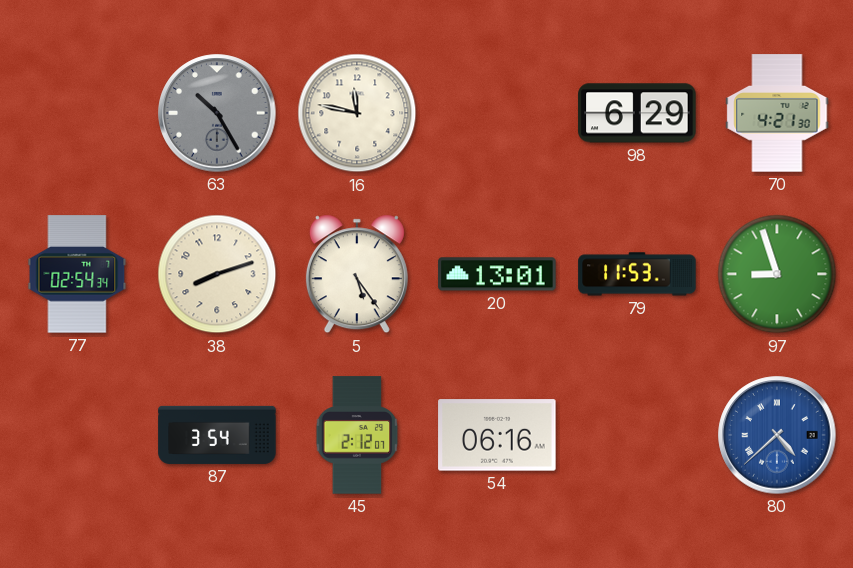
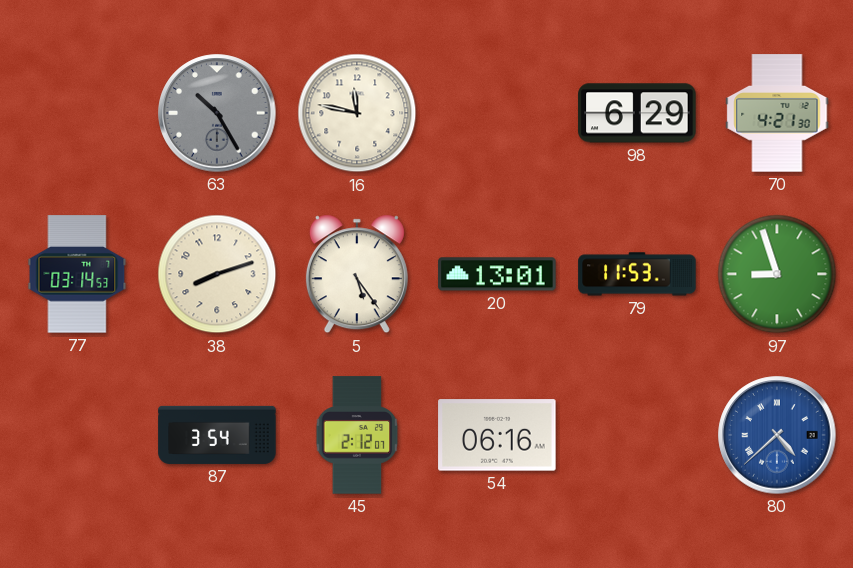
77: 02:54 -> 03:14
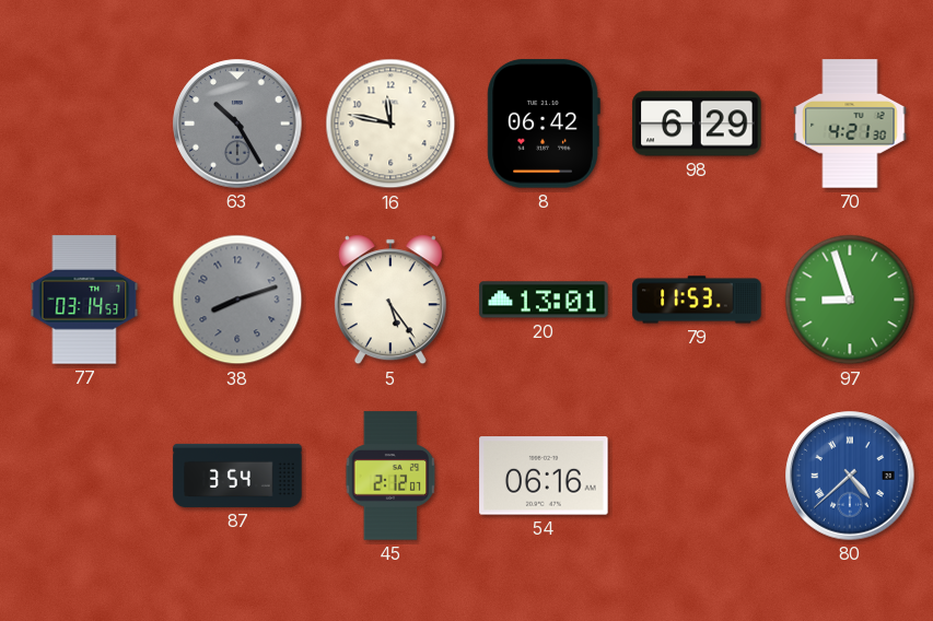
8: none -> 06:42
38 dial: cream -> grey
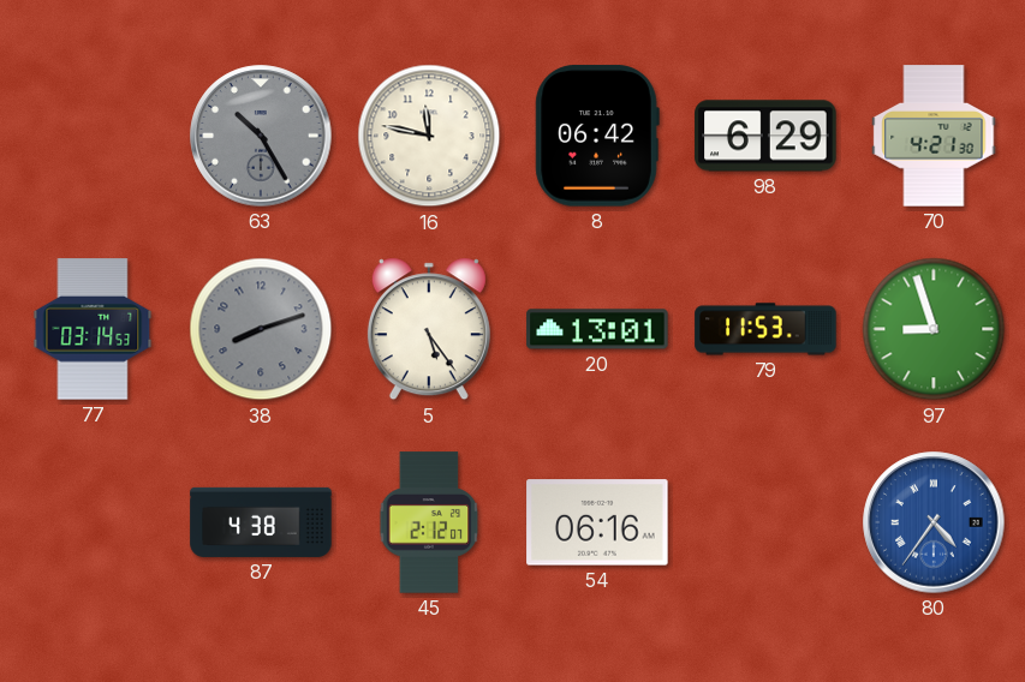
87: 3:54 -> 4:38
80: 4:38 -> 4:36
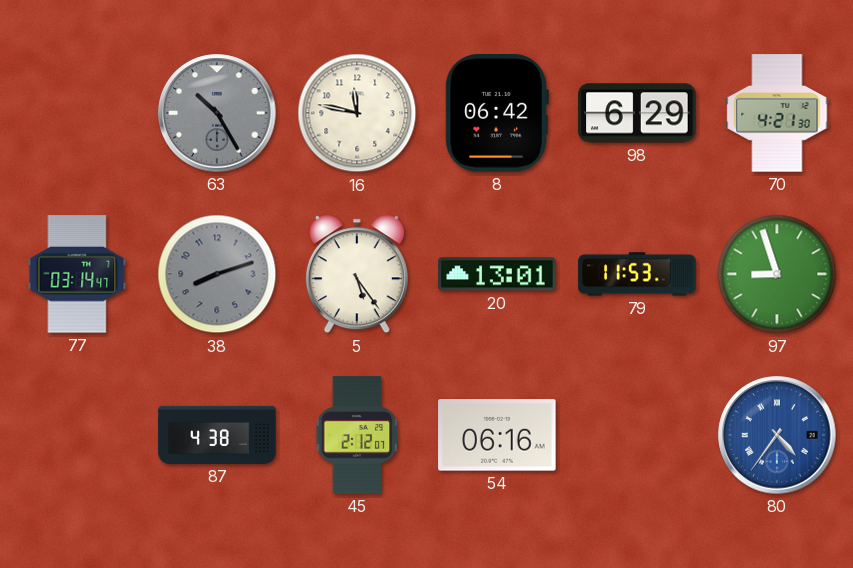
77: 03:14:53 -> 03:14:47
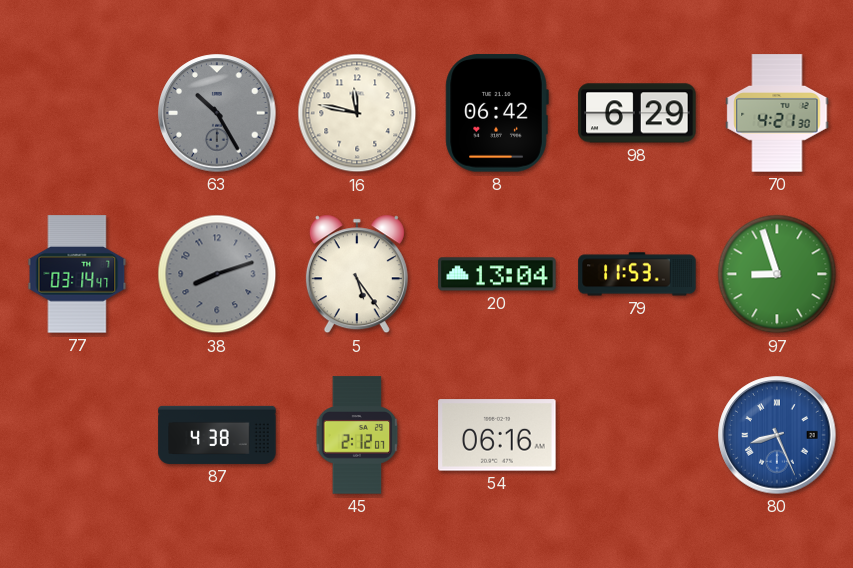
20: 13:01 -> 13:04
80: 4:36 -> 8:26
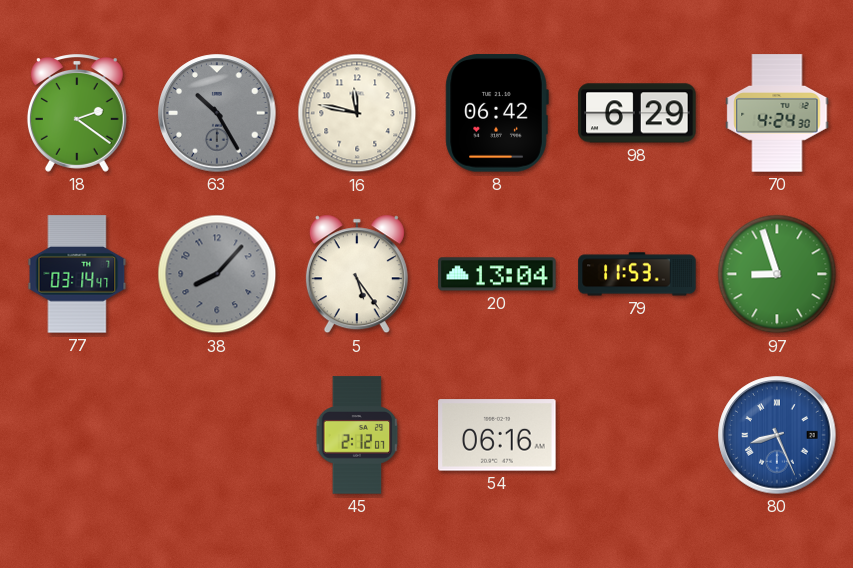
18: none -> 2:21
70: 4:21 -> 4:24
38: 8:12 -> 8:07
87: 4:38 -> none
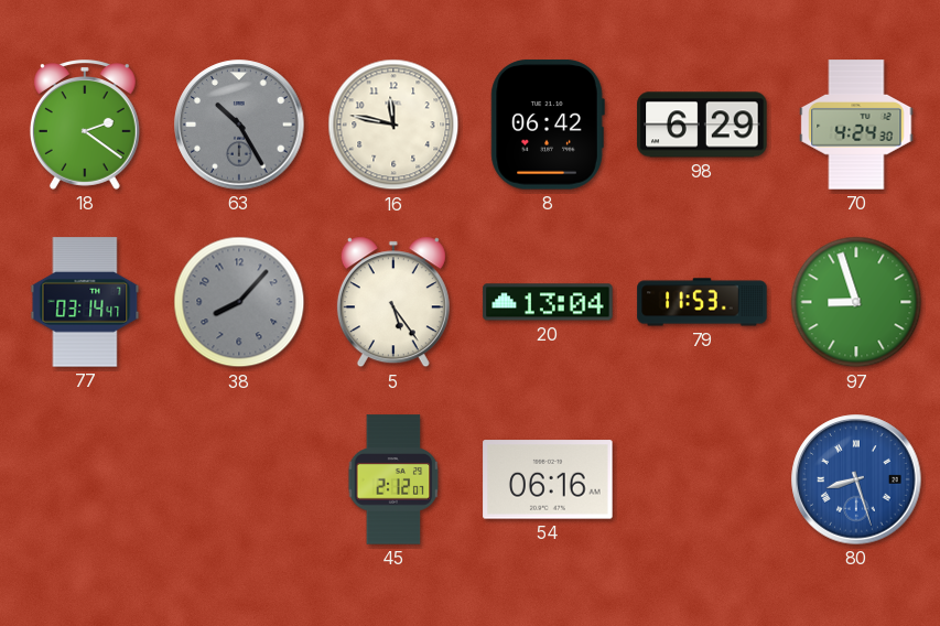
80: 8:26 -> 8:27
